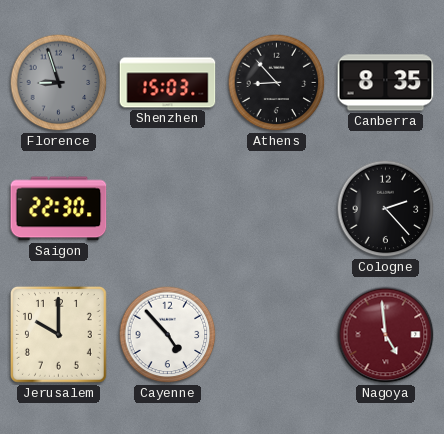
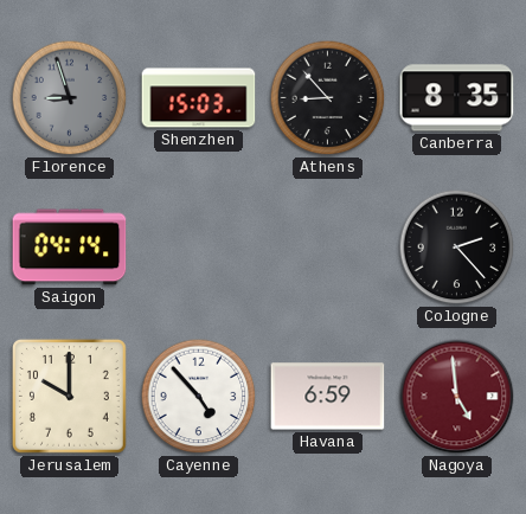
Saigon: 22:30 -> 04:14
Havana: none -> 6:59
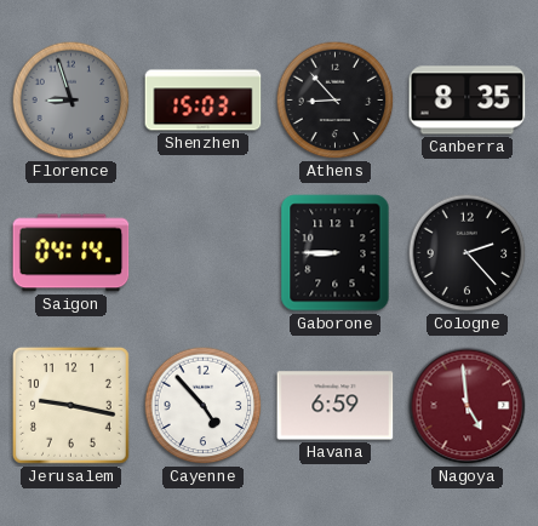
Gaborone: none -> 8:45
Jerusalem: 10:00 -> 9:17
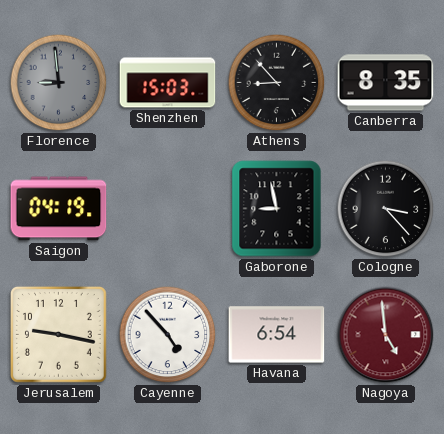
Florence: 8:57 -> 8:59
Saigon: 04:14 -> 04:19
Gaborone: 8:45 -> 8:58
Cologne: 2:23 -> 3:23
Havana: 6:59 -> 6:54
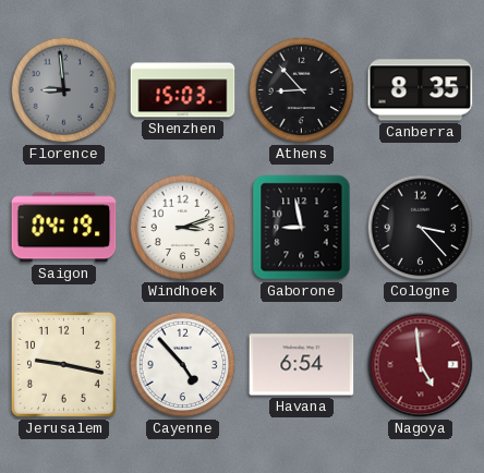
Windhoek: none -> 3:12
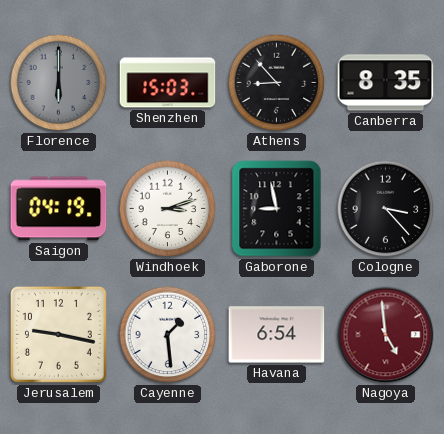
Florence: 8:59 -> 6:00
Cayenne: 4:53 -> 1:29
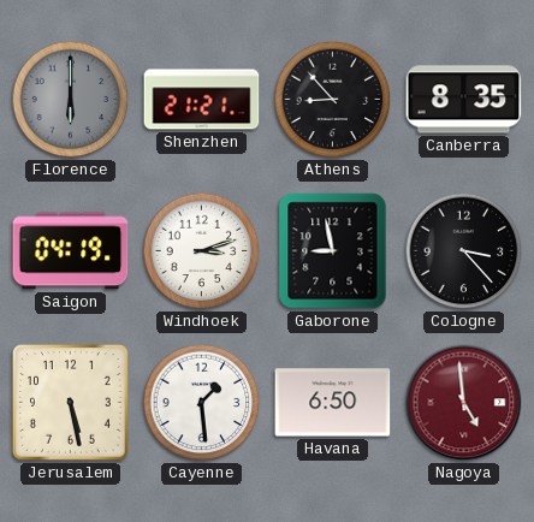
Shenzhen: 15:03 -> 21:21
Jerusalem: 9:17 -> 5:28
Havana: 6:54 -> 6:50
